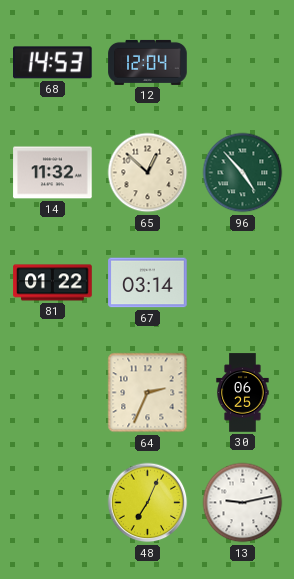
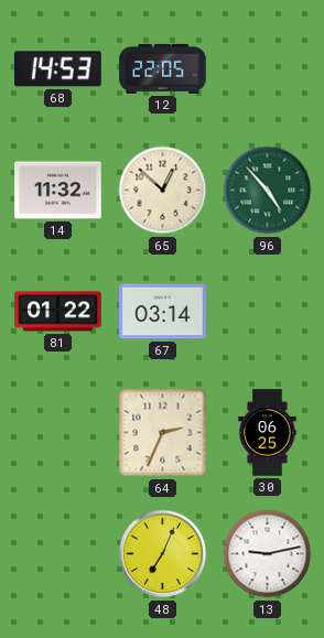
12: 12:04 -> 22:05
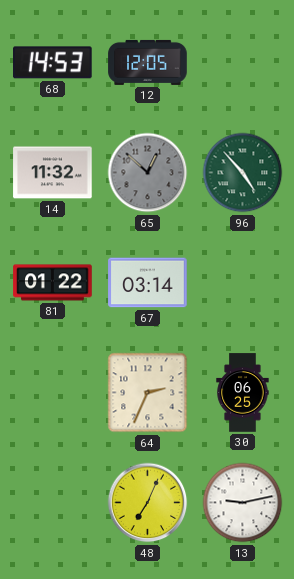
12: 22:05 -> 12:05
65 dial: cream -> grey
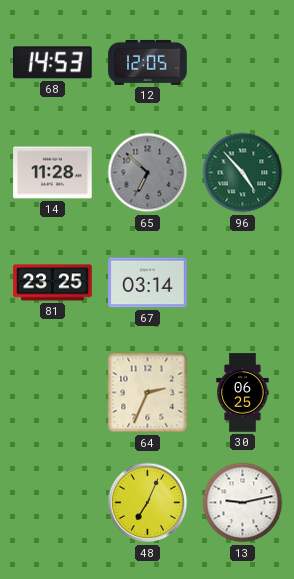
14: 11:32 -> 11:28
65: 12:52 -> 6:52
81: 01:22 -> 23:25
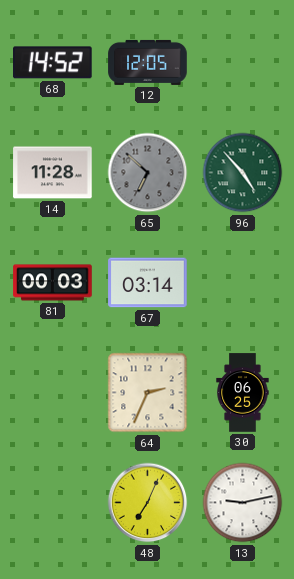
68: 14:53 -> 14:52
81: 23:25 -> 00:03
